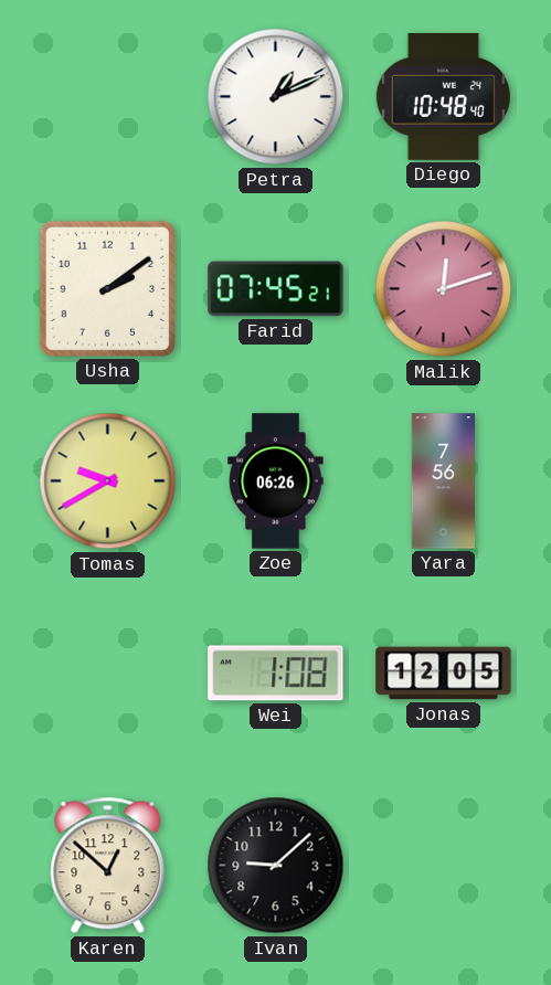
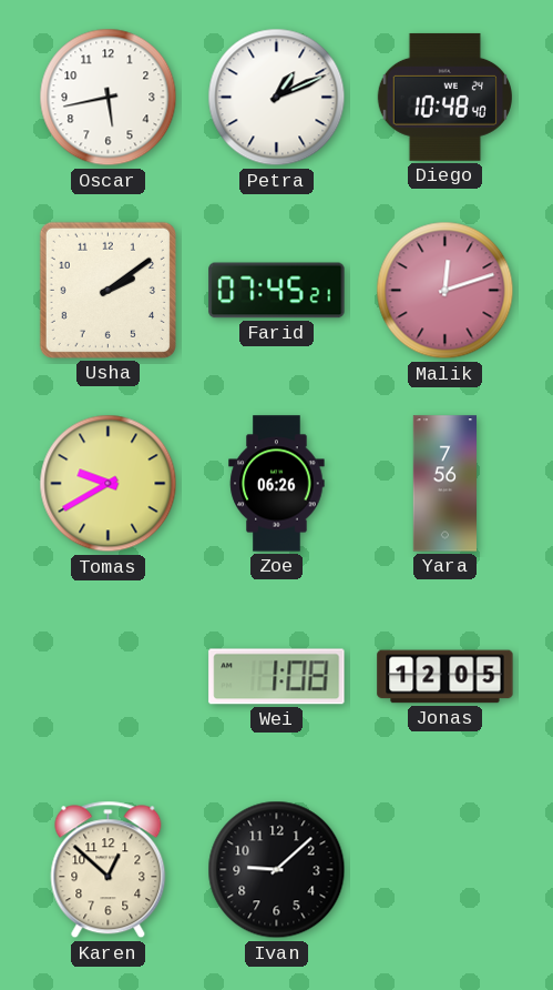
Oscar: none -> 5:43
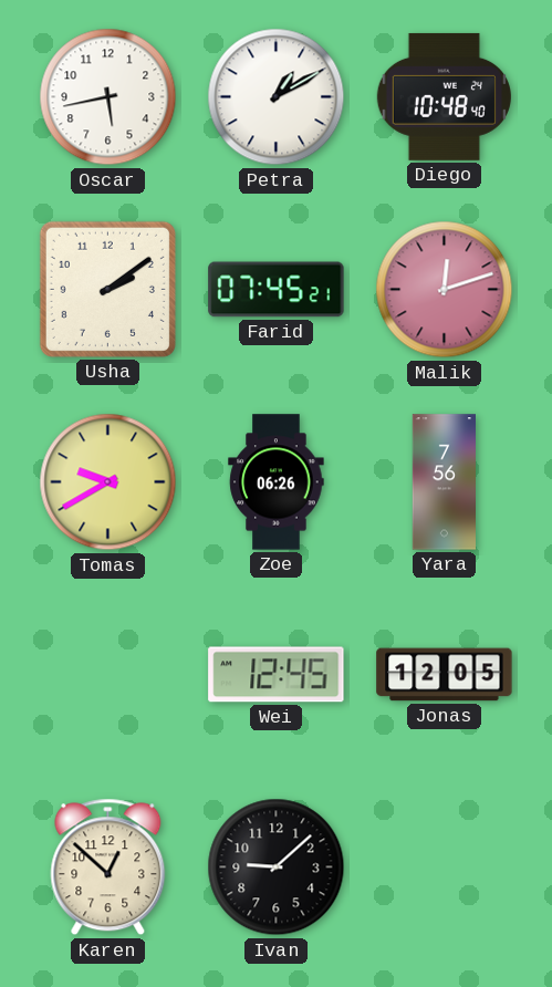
Petra: 1:11 -> 1:10
Wei: 1:08 -> 12:45
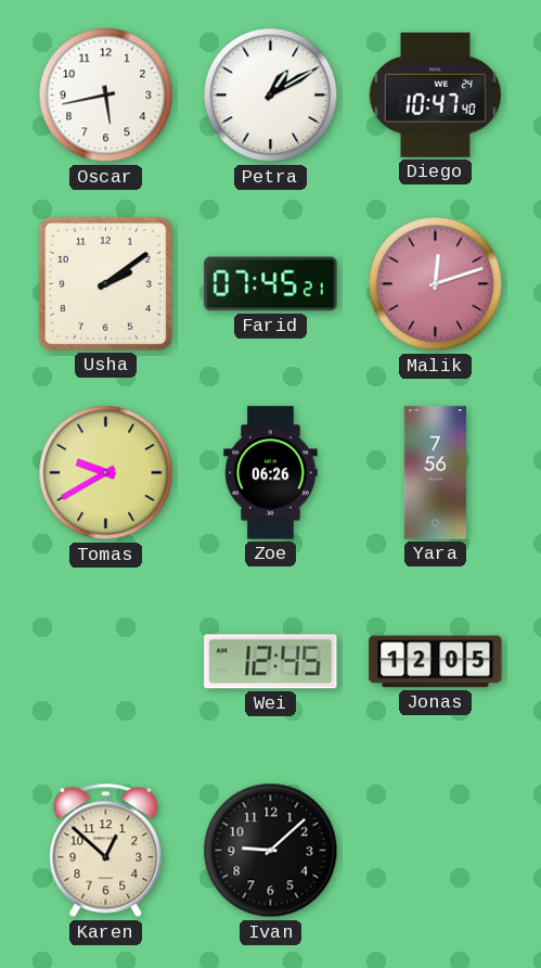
Diego: 10:48 -> 10:47
